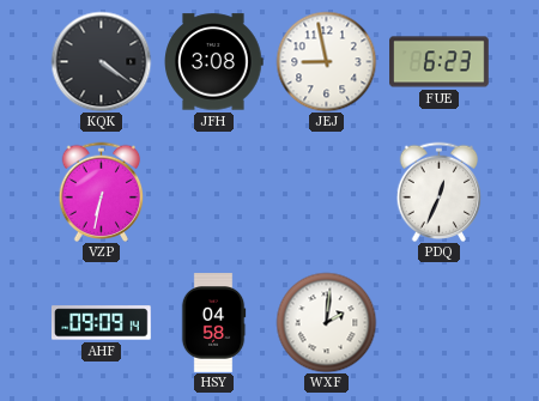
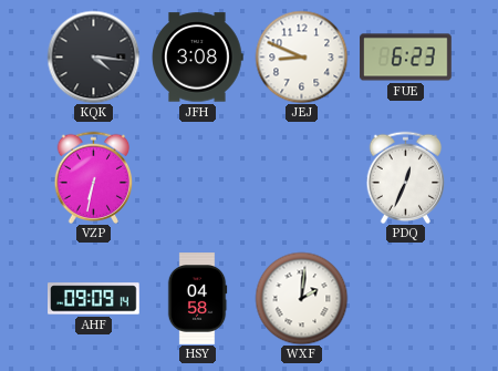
KQK: 4:21 -> 4:16
JEJ: 8:58 -> 8:49
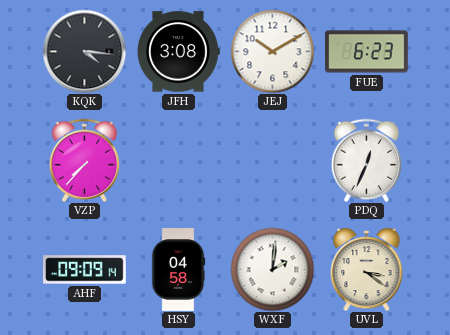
JEJ: 8:49 -> 10:10
VZP: 6:32 -> 7:37
UVL: none -> 3:21
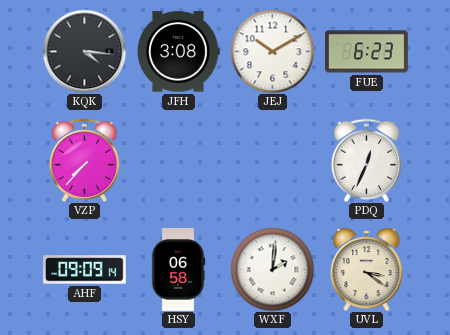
HSY: 04:58 -> 06:58
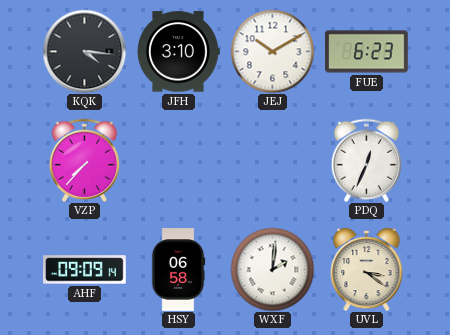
JFH: 3:08 -> 3:10
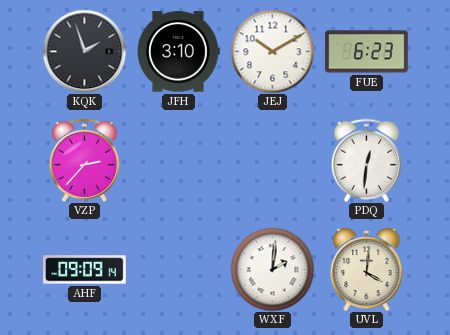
KQK: 4:16 -> 1:57
VZP: 7:37 -> 2:37
PDQ: 12:34 -> 12:31
HSY: 06:58 -> none
UVL: 3:21 -> 4:01
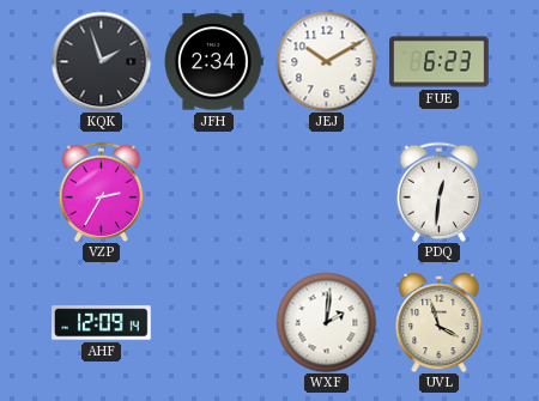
JFH: 3:10 -> 2:34
VZP: 2:37 -> 2:35
AHF: 09:09 -> 12:09
UVL: 4:01 -> 3:57
